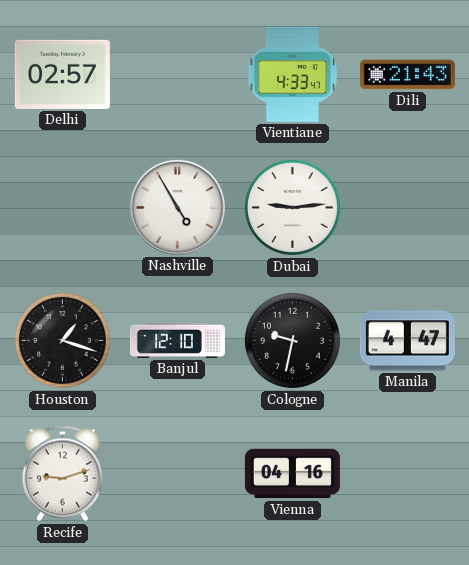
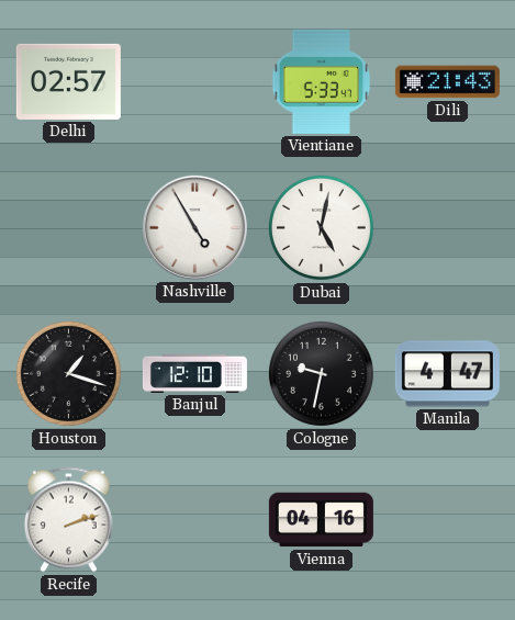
Vientiane: 4:33 -> 5:33
Dubai: 9:14 -> 5:02
Recife: 9:12 -> 2:12
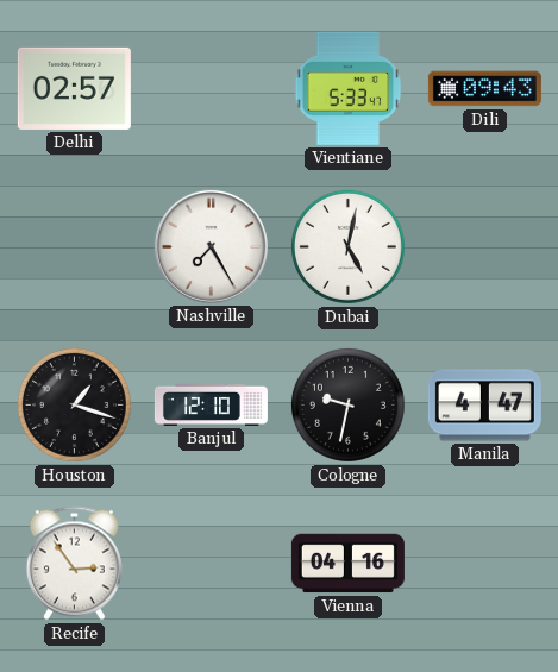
Dili: 21:43 -> 09:43
Nashville: 4:55 -> 7:25
Recife: 2:12 -> 2:54
